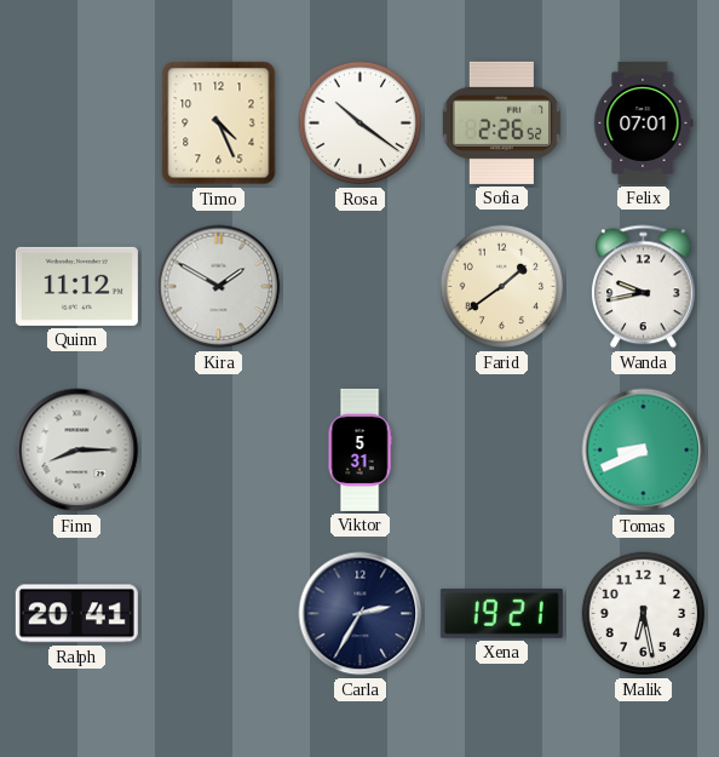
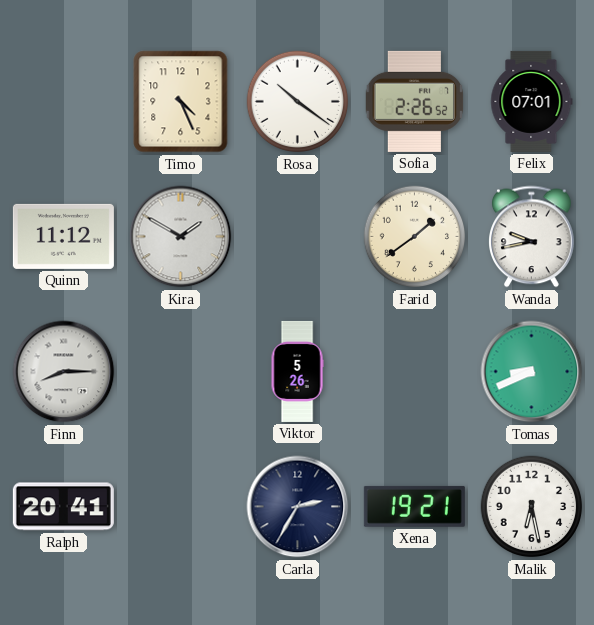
Viktor: 5:31 -> 5:26
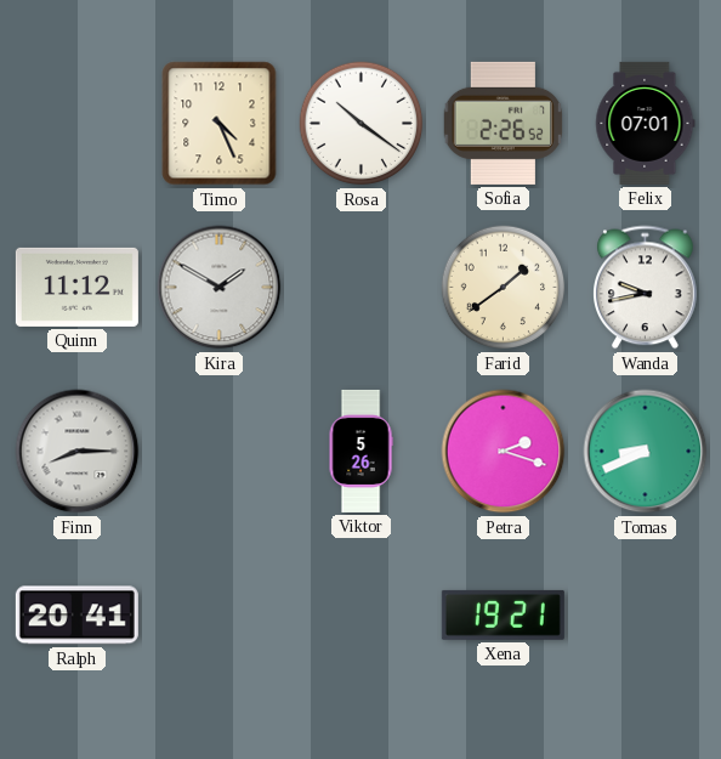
Petra: none -> 2:18
Carla: 2:35 -> none
Malik: 6:28 -> none
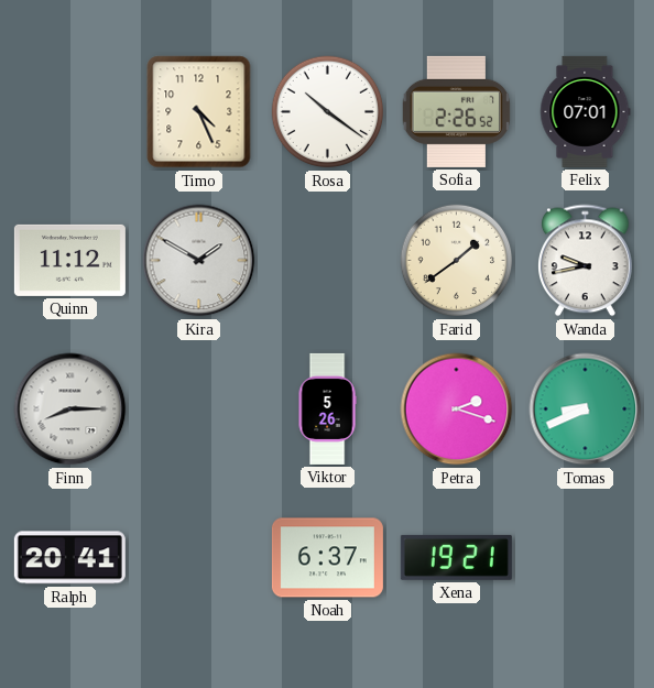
Noah: none -> 6:37
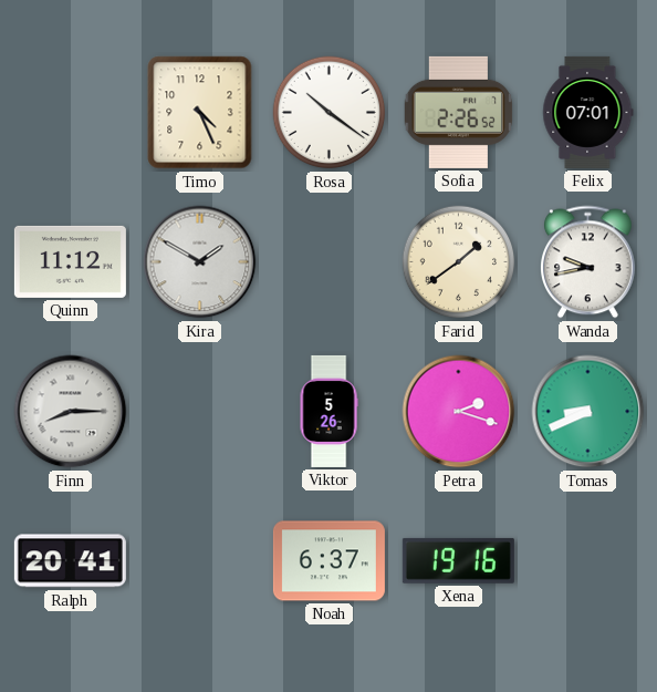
Xena: 19:21 -> 19:16
